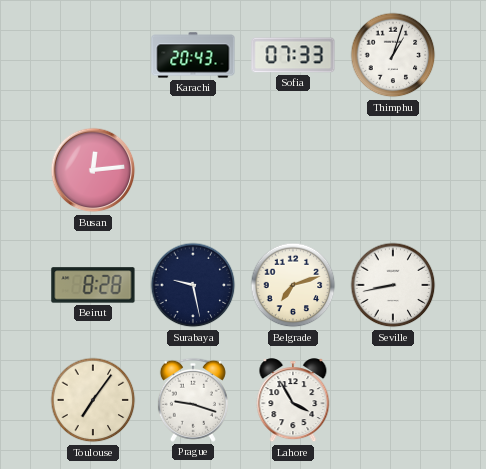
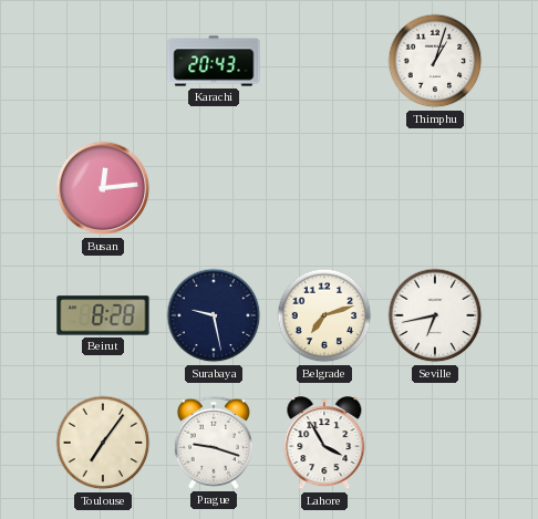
Sofia: 07:33 -> none
Seville: 8:43 -> 6:43
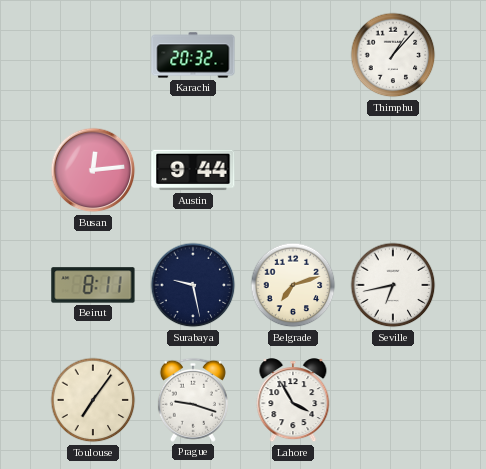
Karachi: 20:43 -> 20:32
Thimphu: 1:03 -> 1:07
Austin: none -> 9:44
Beirut: 8:28 -> 8:11
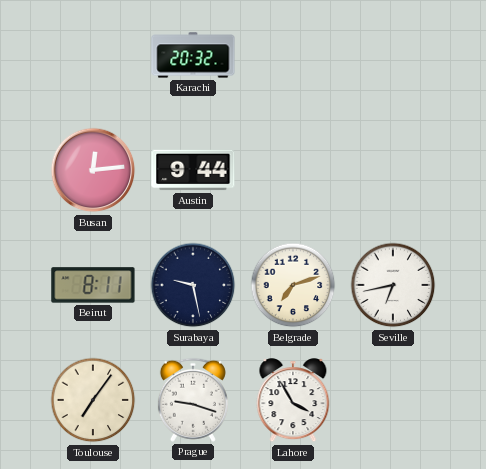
Thimphu: 1:07 -> none
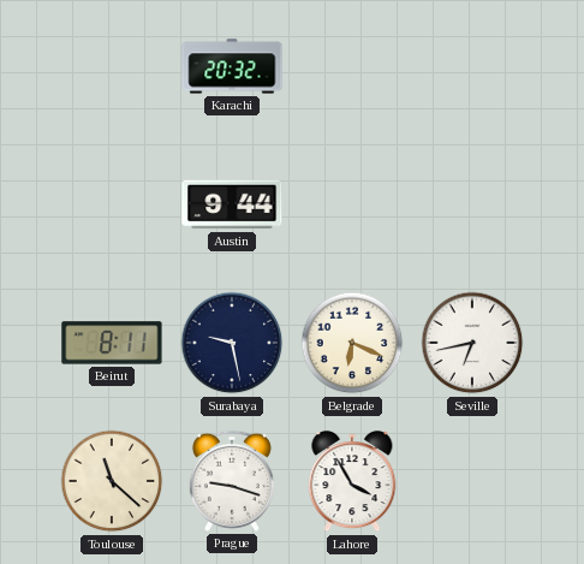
Busan: 12:14 -> none
Belgrade: 7:12 -> 6:19
Toulouse: 7:06 -> 11:22
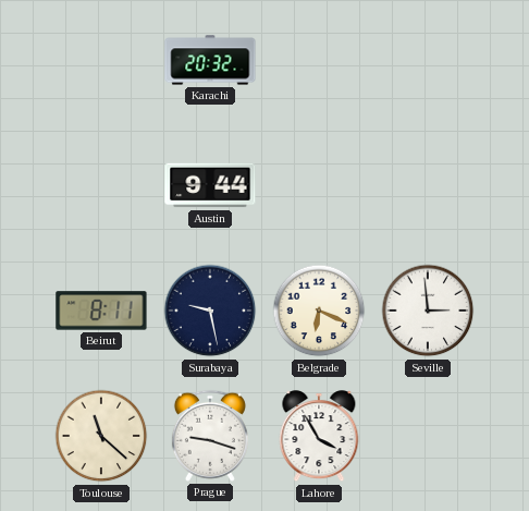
Seville: 6:43 -> 2:59
